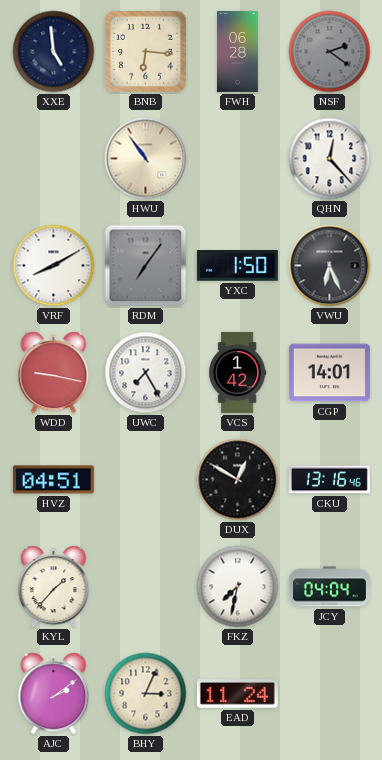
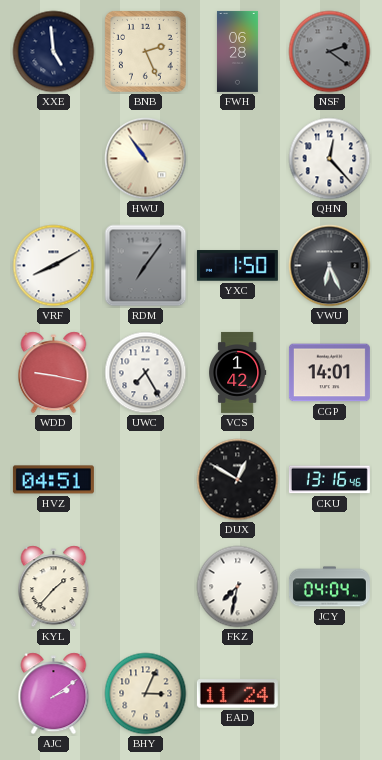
BNB: 6:16 -> 2:26
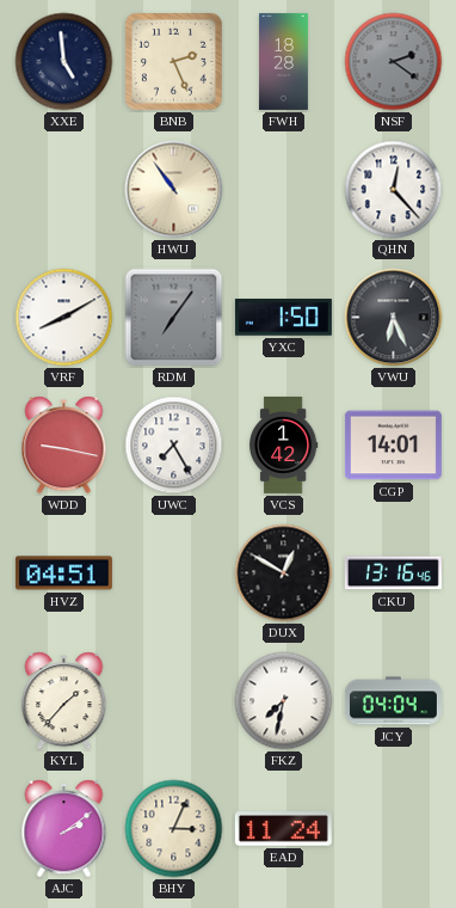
FWH: 06:28 -> 18:28
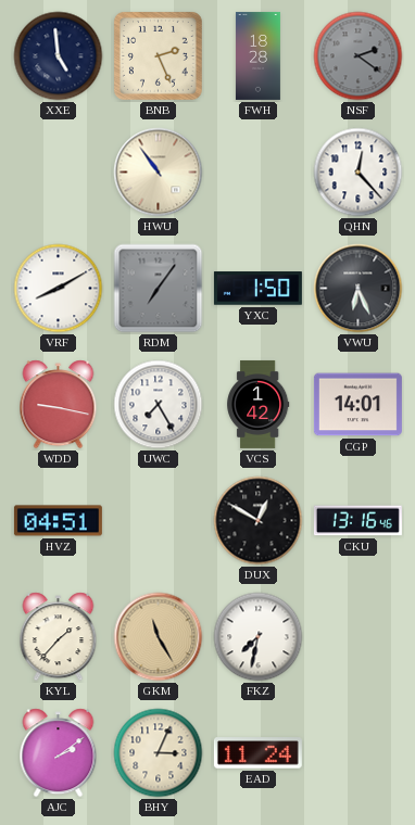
GKM: none -> 11:25
JCY: 04:04 -> none
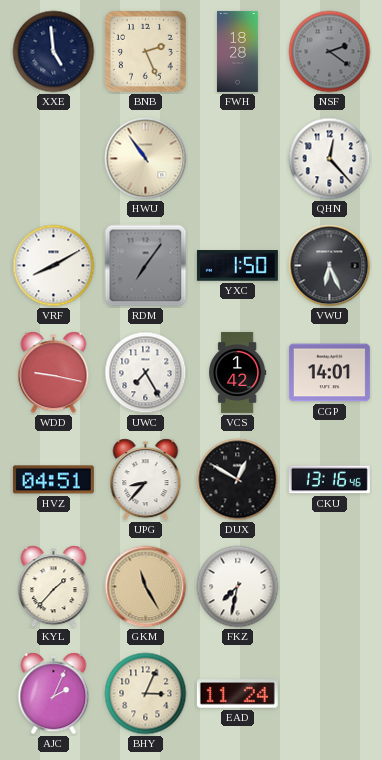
UPG: none -> 8:37
AJC: 2:09 -> 2:04
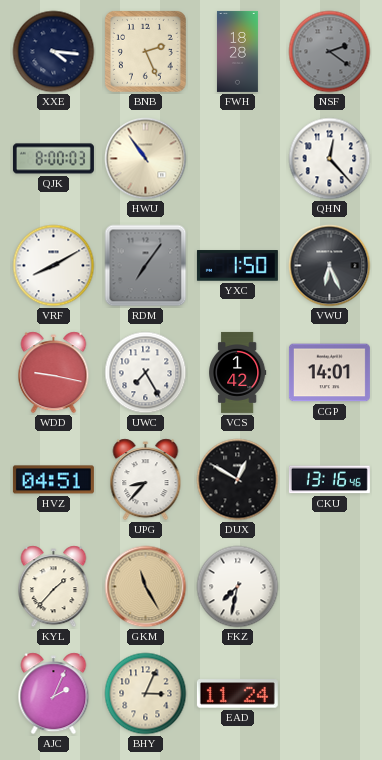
XXE: 4:59 -> 4:16
QJK: none -> 8:00
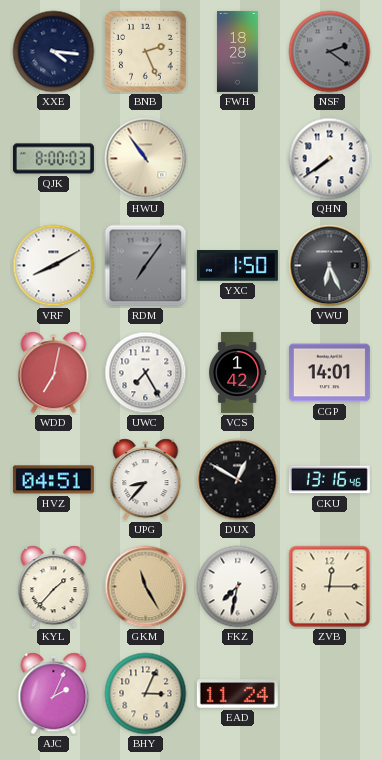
QHN: 12:23 -> 7:39
WDD: 9:17 -> 7:02
ZVB: none -> 12:15
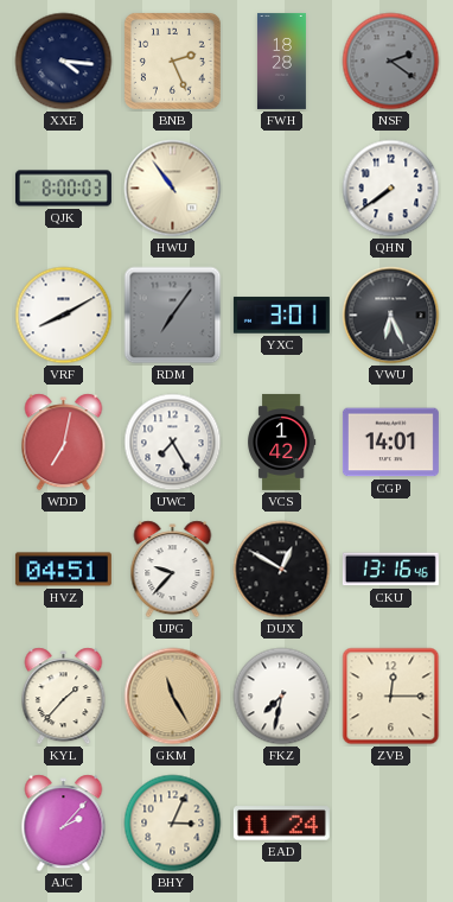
YXC: 1:50 -> 3:01
UPG: 8:37 -> 9:37
AJC: 2:04 -> 2:07
